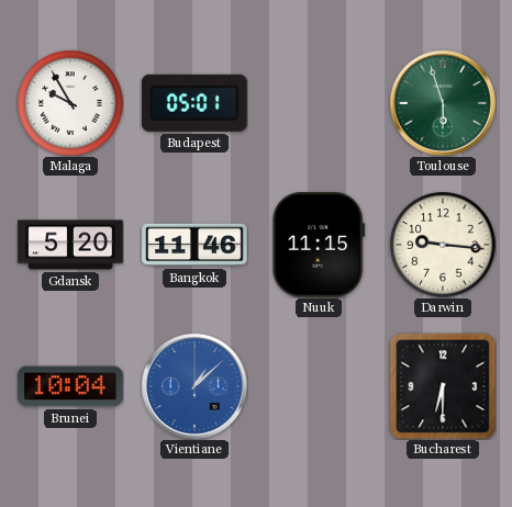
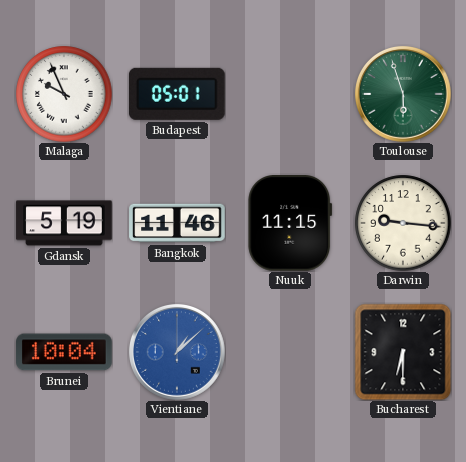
Malaga: 9:55 -> 9:56
Gdansk: 5:20 -> 5:19
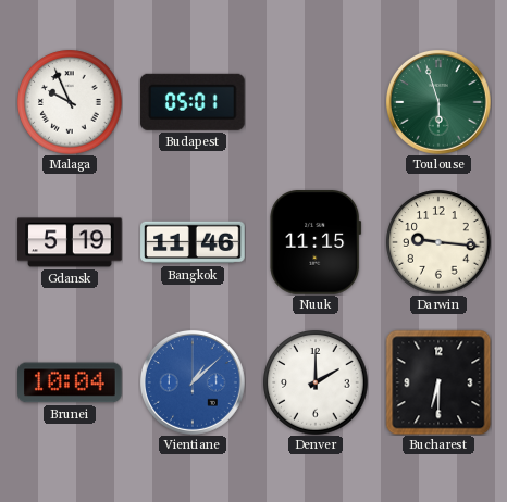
Denver: none -> 2:00
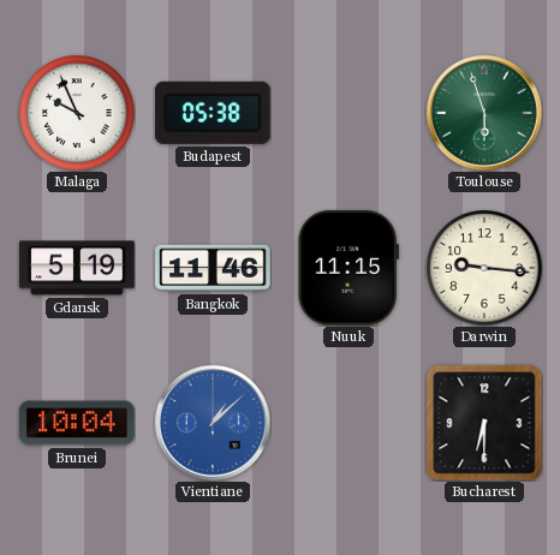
Budapest: 05:01 -> 05:38
Denver: 2:00 -> none
